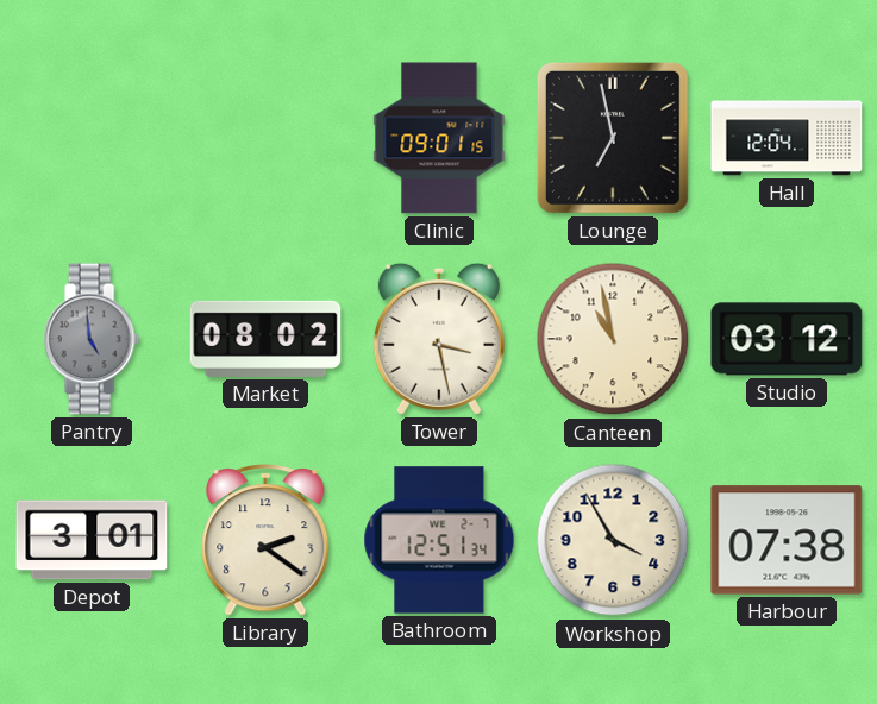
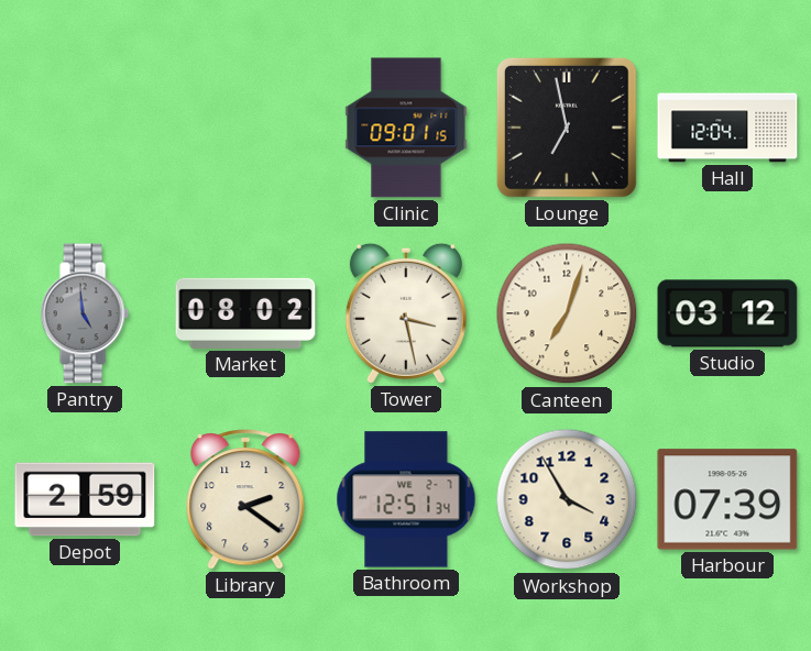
Canteen: 10:58 -> 7:03
Depot: 3:01 -> 2:59
Harbour: 07:38 -> 07:39
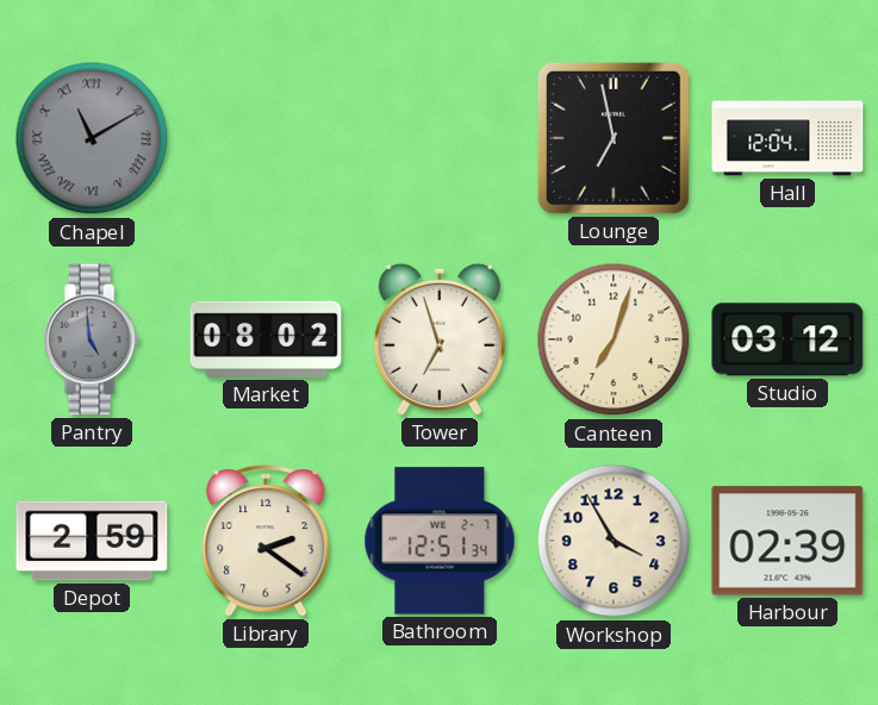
Chapel: none -> 11:10
Clinic: 09:01 -> none
Tower: 3:28 -> 6:57
Harbour: 07:39 -> 02:39
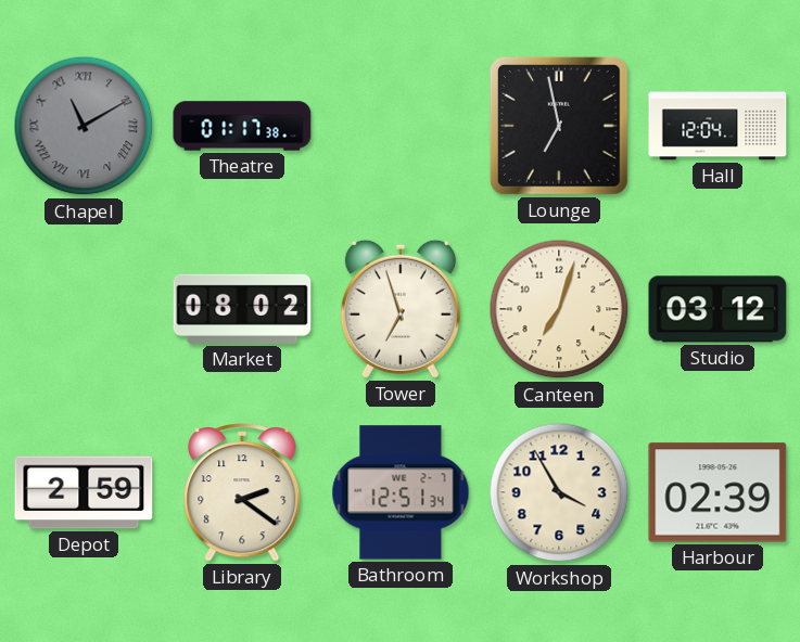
Theatre: none -> 01:17
Pantry: 4:59 -> none
